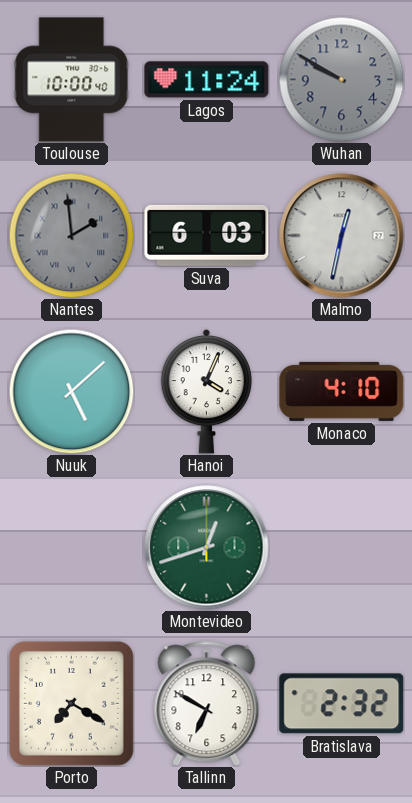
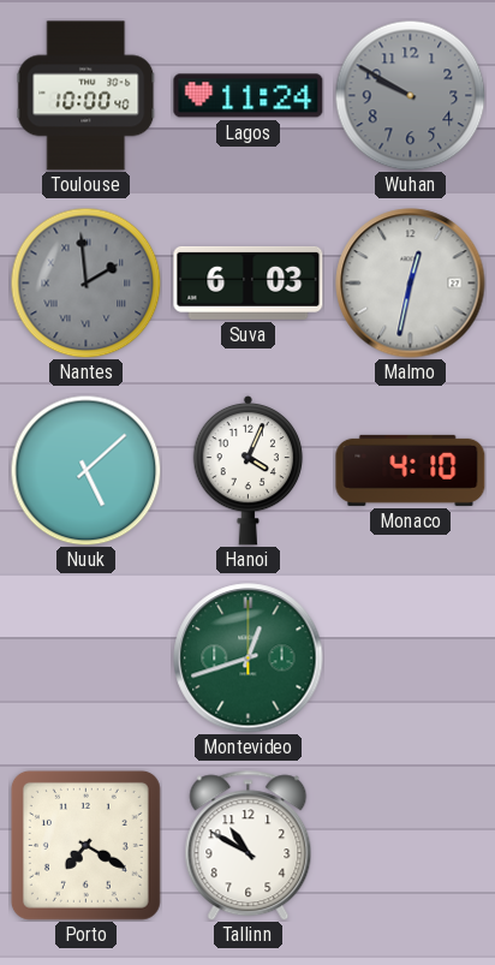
Tallinn: 6:50 -> 10:50
Bratislava: 2:32 -> none
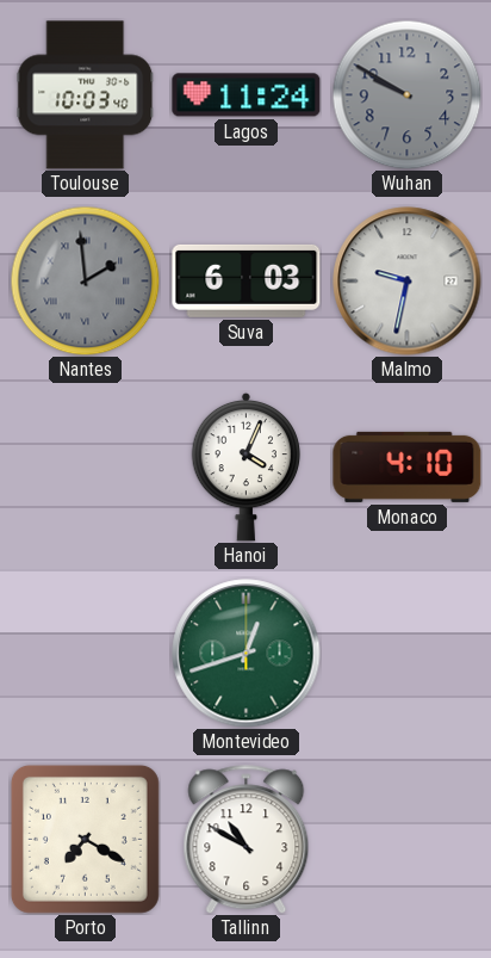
Toulouse: 10:00 -> 10:03
Malmo: 12:32 -> 9:32
Nuuk: 5:08 -> none
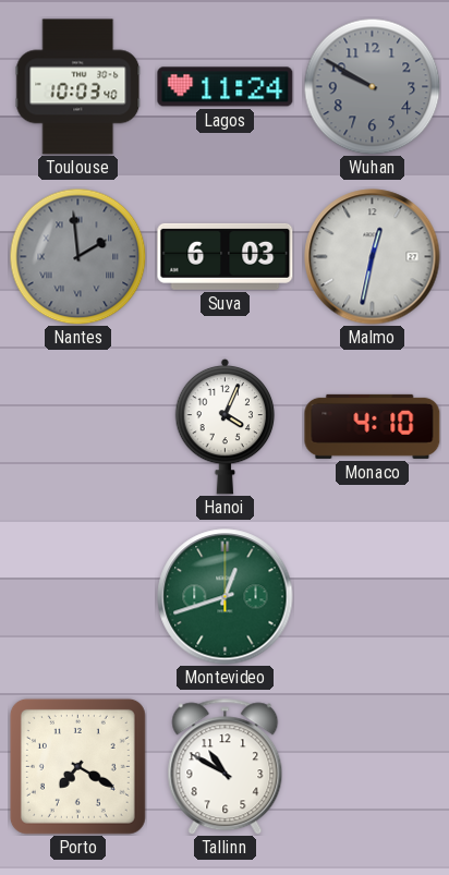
Malmo: 9:32 -> 12:32
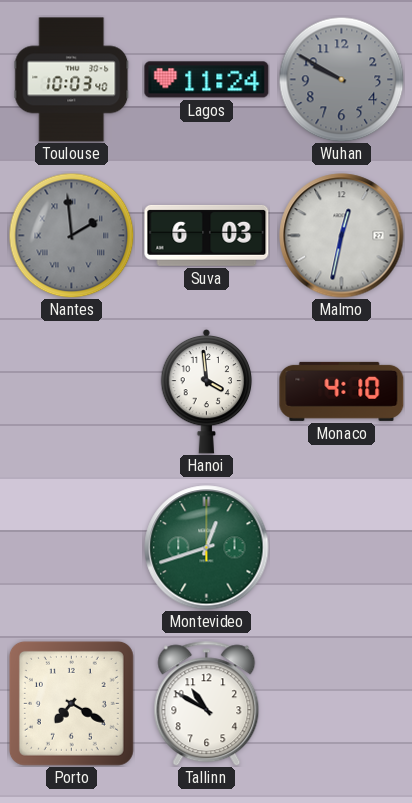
Hanoi: 4:04 -> 3:59
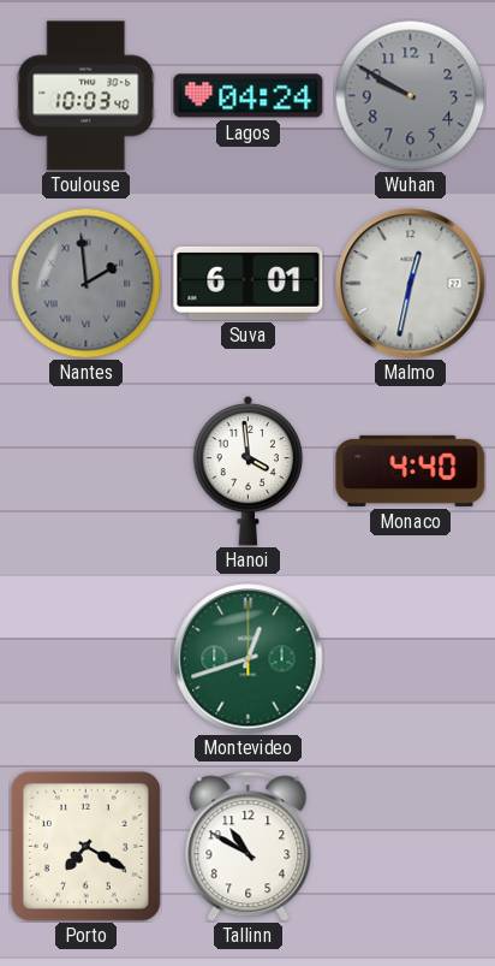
Lagos: 11:24 -> 04:24
Suva: 6:03 -> 6:01
Monaco: 4:10 -> 4:40
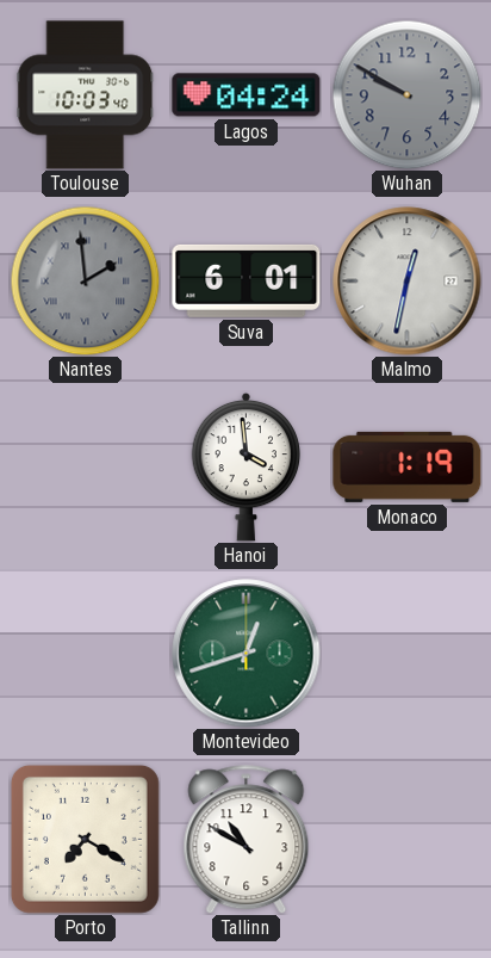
Monaco: 4:40 -> 1:19
